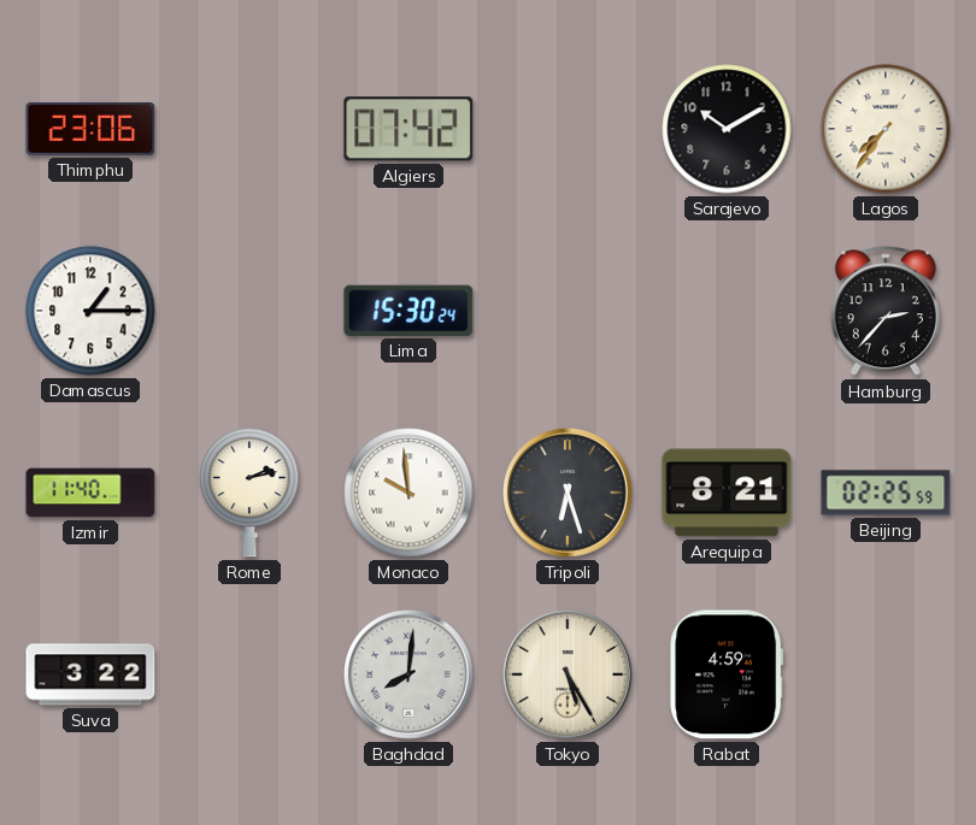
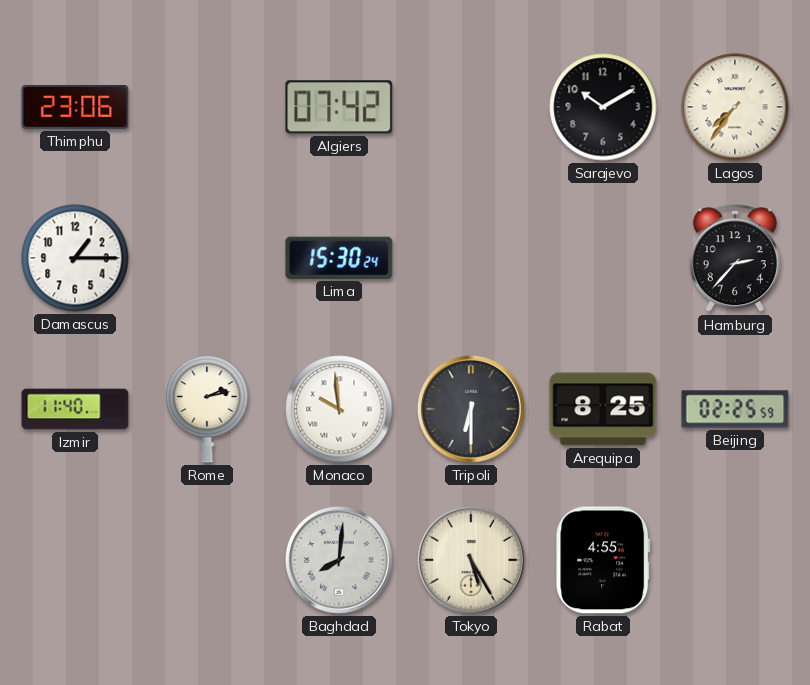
Tripoli: 6:27 -> 6:30
Arequipa: 8:21 -> 8:25
Suva: 3:22 -> none
Rabat: 4:59 -> 4:55
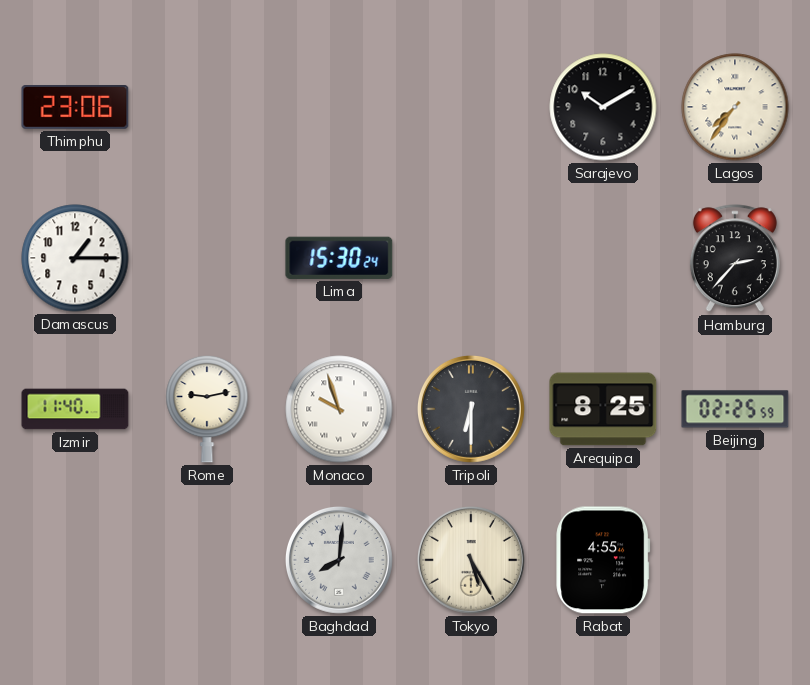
Algiers: 07:42 -> none
Rome: 2:13 -> 9:13
Monaco: 9:59 -> 9:57
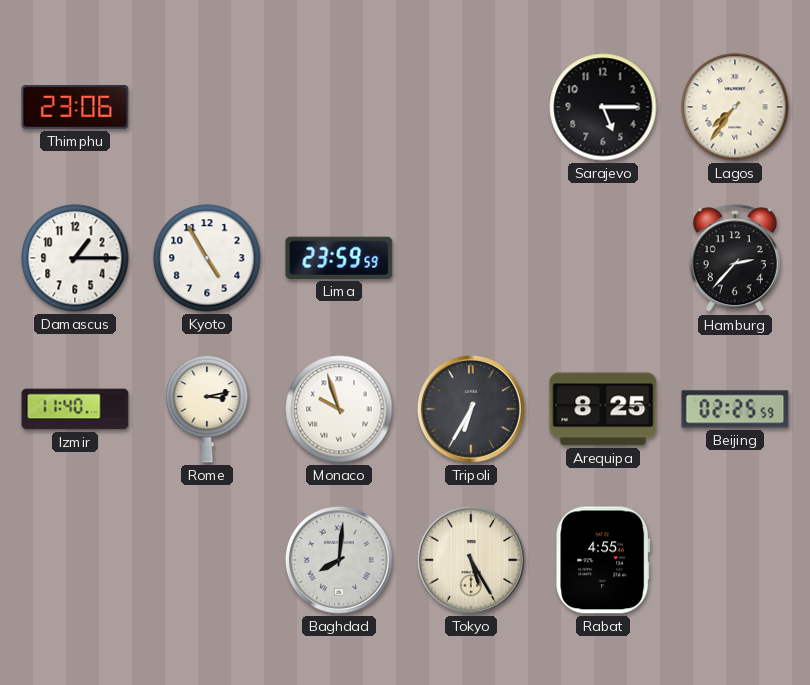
Sarajevo: 10:10 -> 5:15
Kyoto: none -> 4:55
Lima: 15:30 -> 23:59
Rome: 9:13 -> 3:13
Tripoli: 6:30 -> 6:35
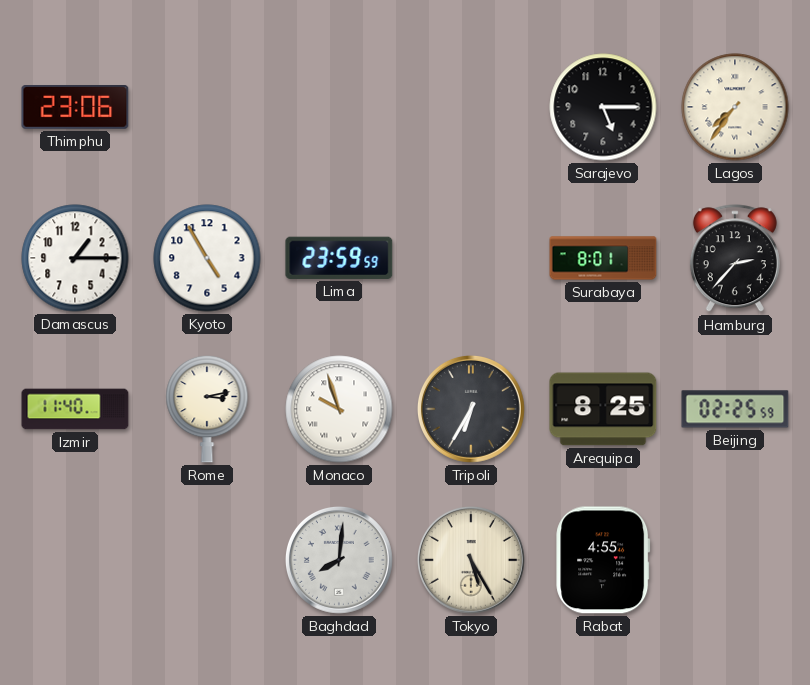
Surabaya: none -> 8:01
